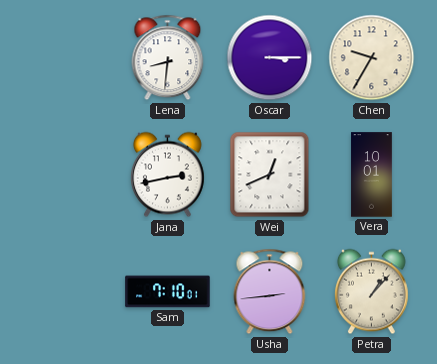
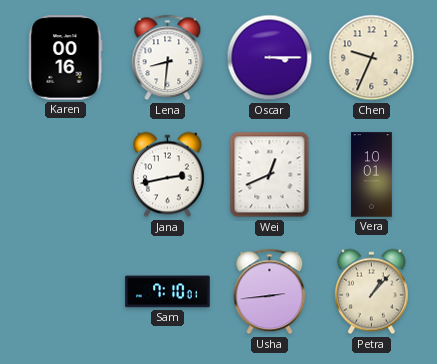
Karen: none -> 00:16
Chen: 9:35 -> 9:34
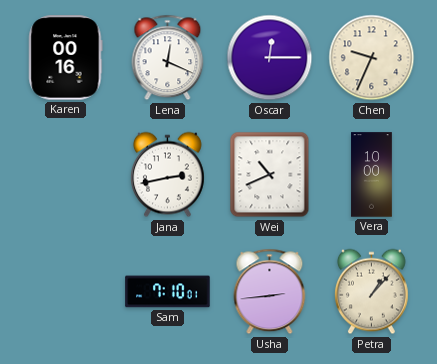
Lena: 8:31 -> 12:19
Oscar: 3:15 -> 12:15
Wei: 12:41 -> 10:41
Vera: 10:01 -> 10:00
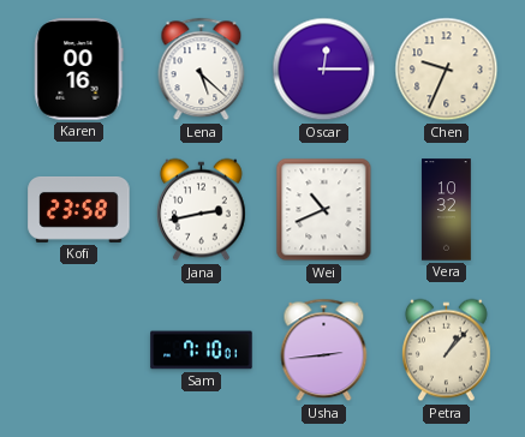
Lena: 12:19 -> 5:22
Kofi: none -> 23:58
Vera: 10:00 -> 10:32
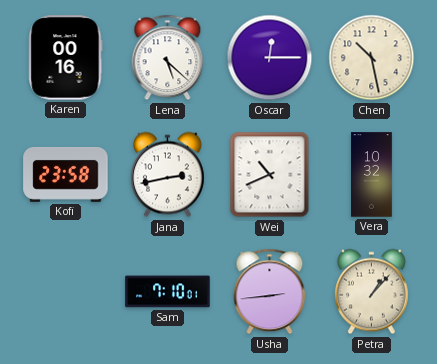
Chen: 9:34 -> 10:28
